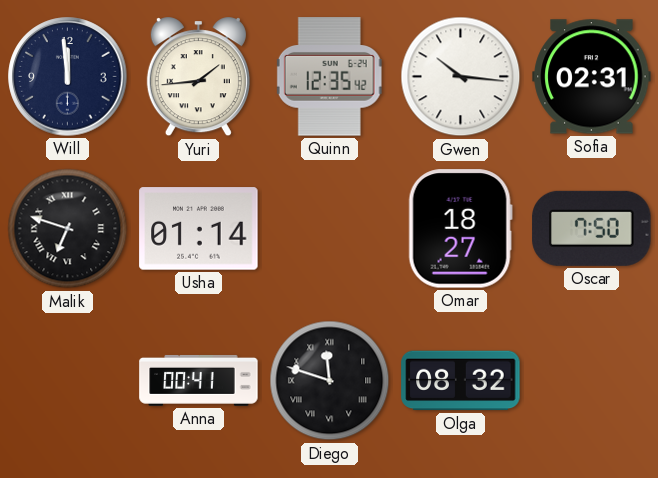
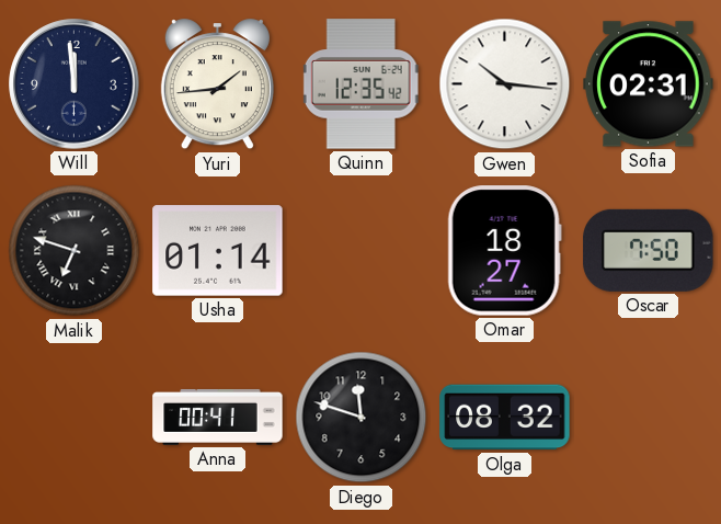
Diego numerals: Roman -> Arabic
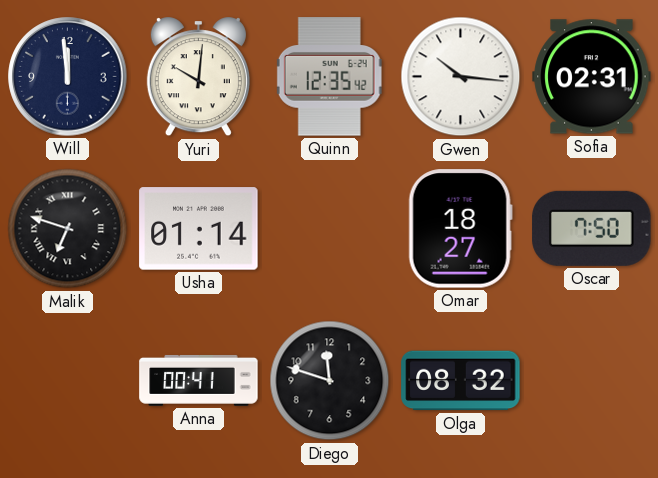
Yuri: 1:44 -> 10:01
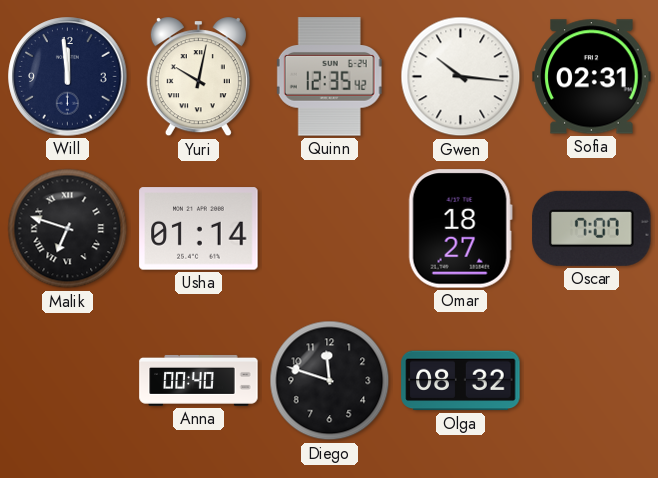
Yuri: 10:01 -> 10:02
Oscar: 7:50 -> 7:07
Anna: 00:41 -> 00:40
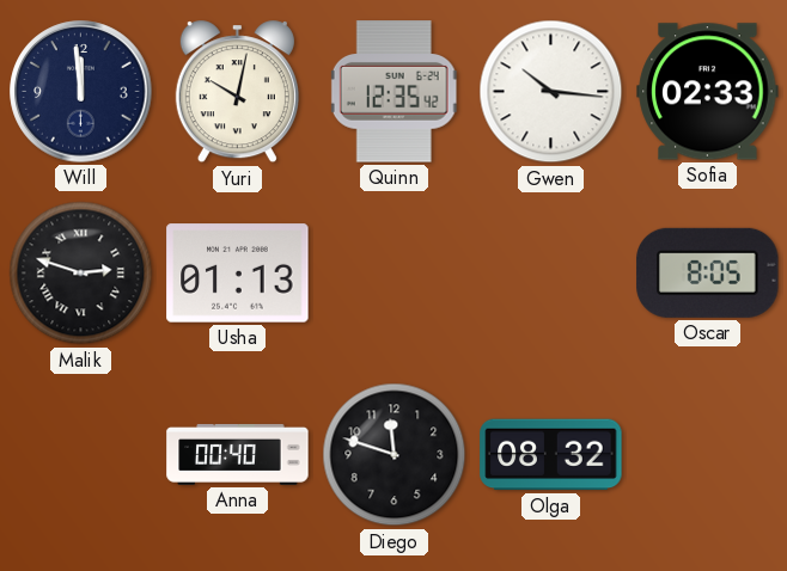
Sofia: 02:31 -> 02:33
Malik: 6:48 -> 2:48
Usha: 01:14 -> 01:13
Omar: 18:27 -> none
Oscar: 7:07 -> 8:05
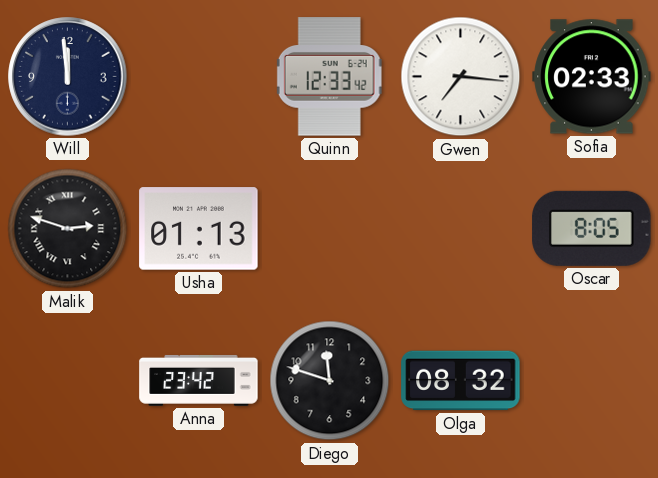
Yuri: 10:02 -> none
Quinn: 12:35 -> 12:33
Gwen: 10:16 -> 7:16
Anna: 00:40 -> 23:42
